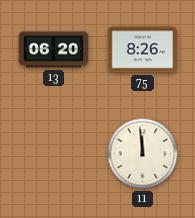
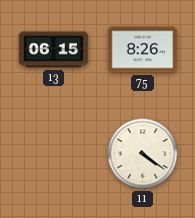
13: 06:20 -> 06:15
11: 11:59 -> 4:21
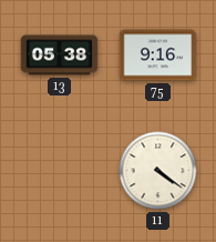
13: 06:15 -> 05:38
75: 8:26 -> 9:16
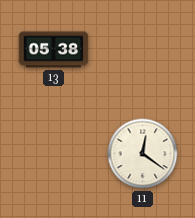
75: 9:16 -> none
11: 4:21 -> 12:21
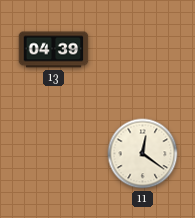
13: 05:38 -> 04:39
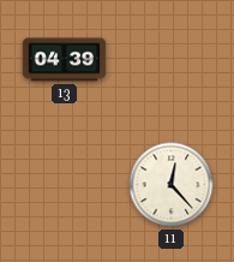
11: 12:21 -> 12:23
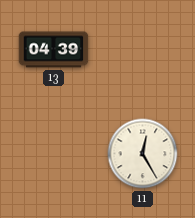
11: 12:23 -> 12:25
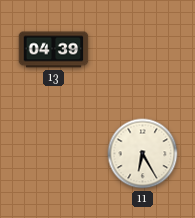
11: 12:25 -> 6:25
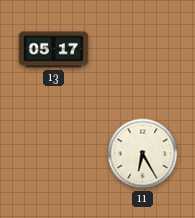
13: 04:39 -> 05:17
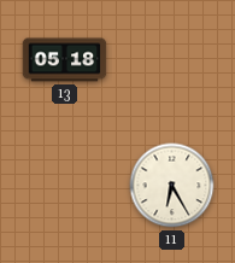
13: 05:17 -> 05:18
